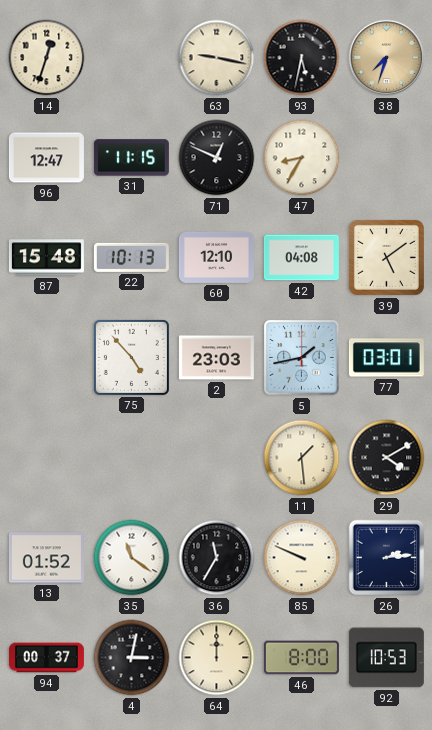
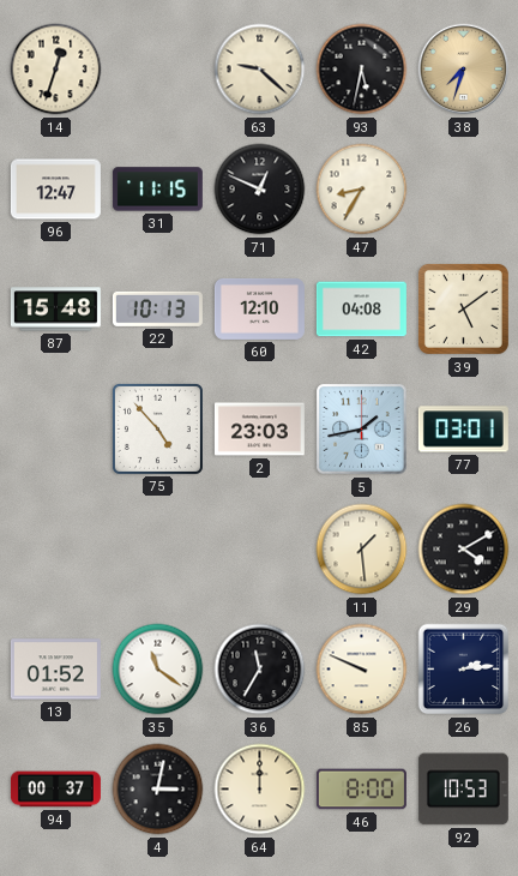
63: 9:17 -> 9:22
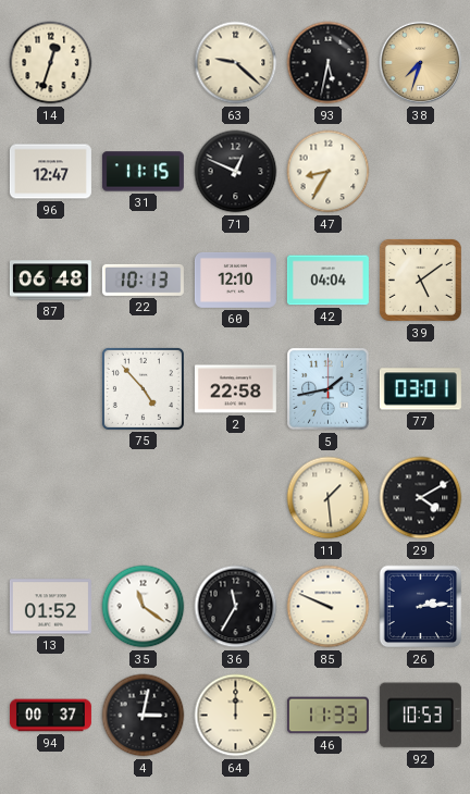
87: 15:48 -> 06:48
42: 04:08 -> 04:04
2: 23:03 -> 22:58
46: 8:00 -> 11:33
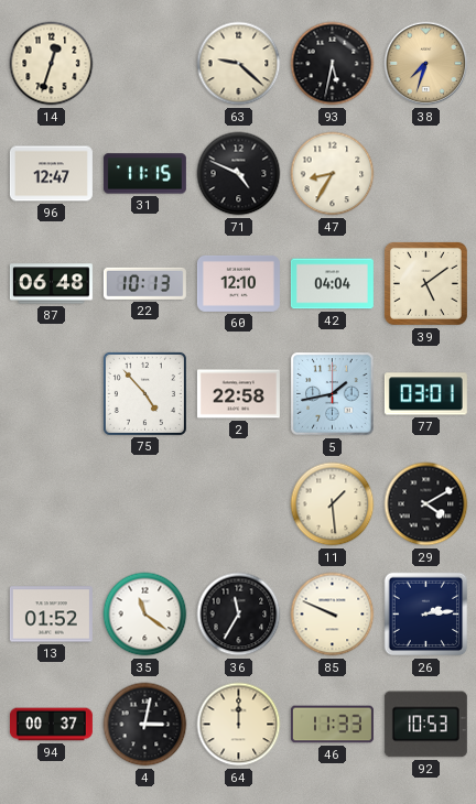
71: 12:49 -> 4:49
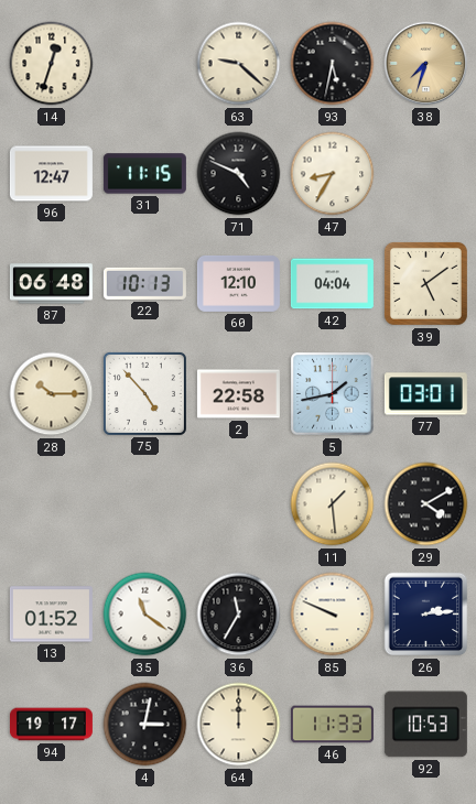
28: none -> 10:15
94: 00:37 -> 19:17
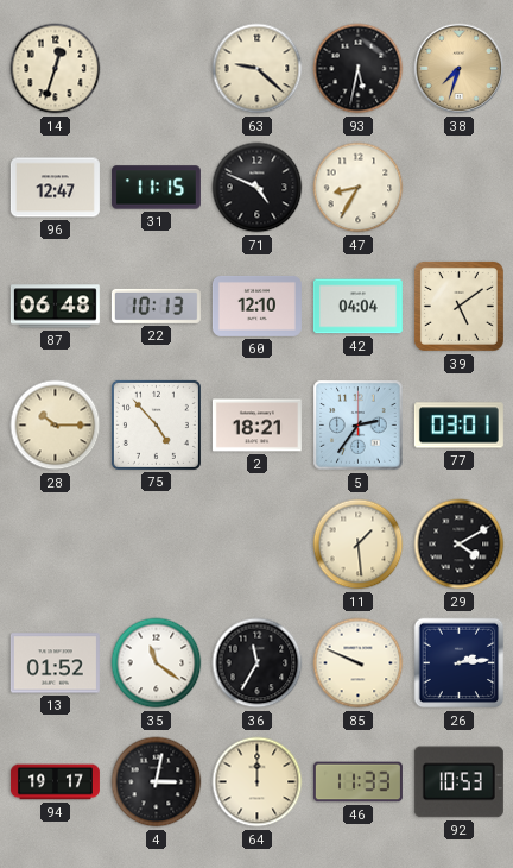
2: 22:58 -> 18:21
5: 1:43 -> 2:36
